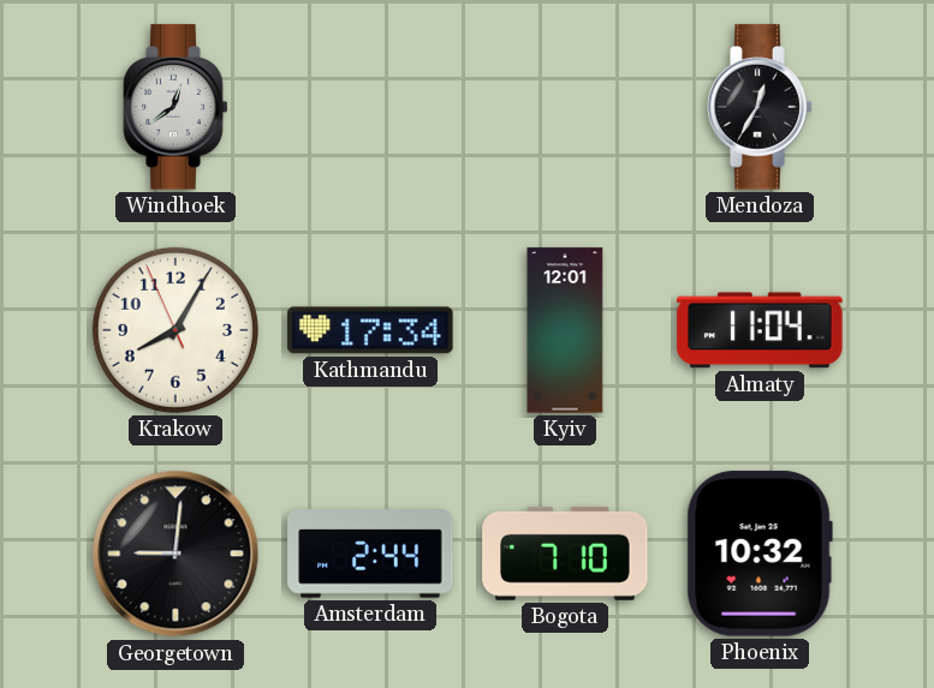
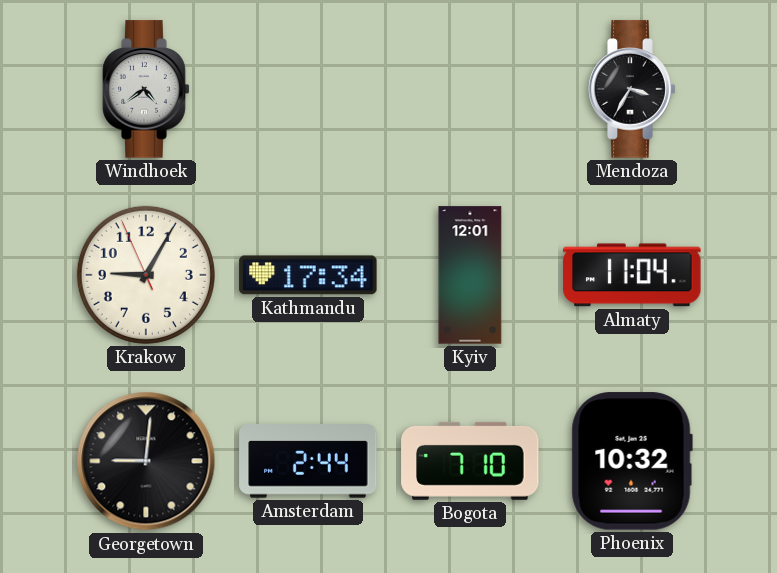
Windhoek: 12:39 -> 4:39
Mendoza: 12:35 -> 3:35
Krakow: 8:04 -> 9:04
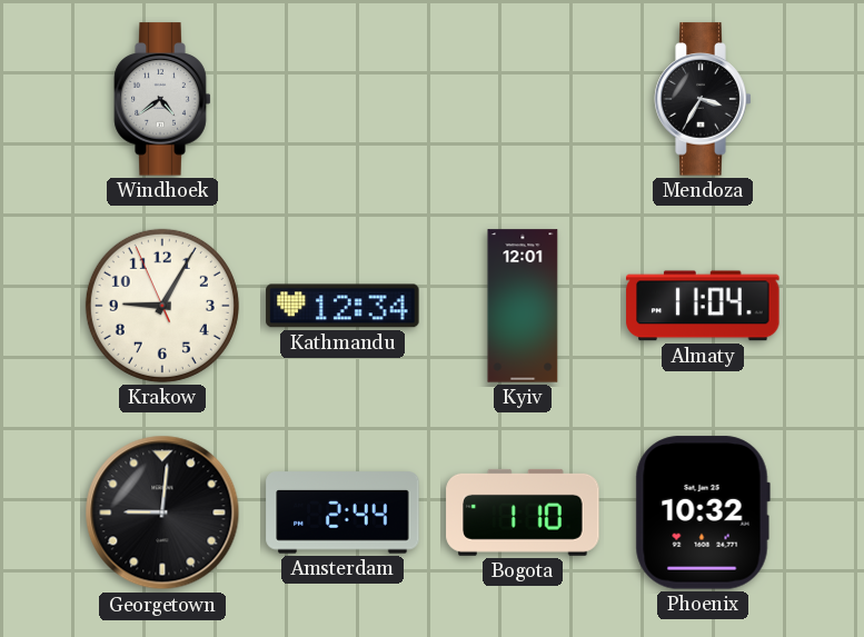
Kathmandu: 17:34 -> 12:34
Bogota: 7:10 -> 1:10
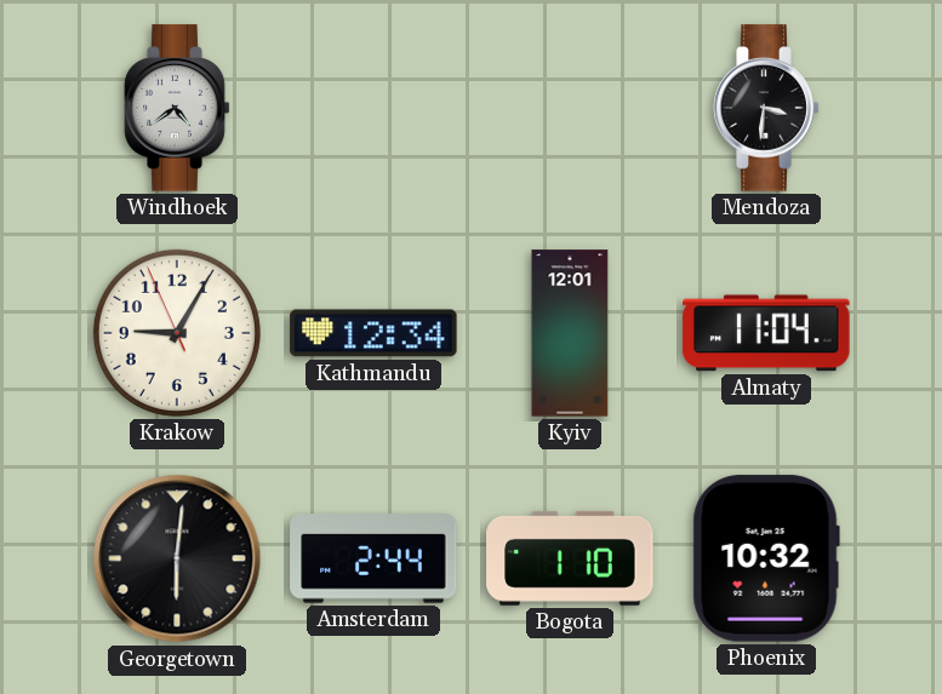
Mendoza: 3:35 -> 3:31
Georgetown: 9:01 -> 6:01
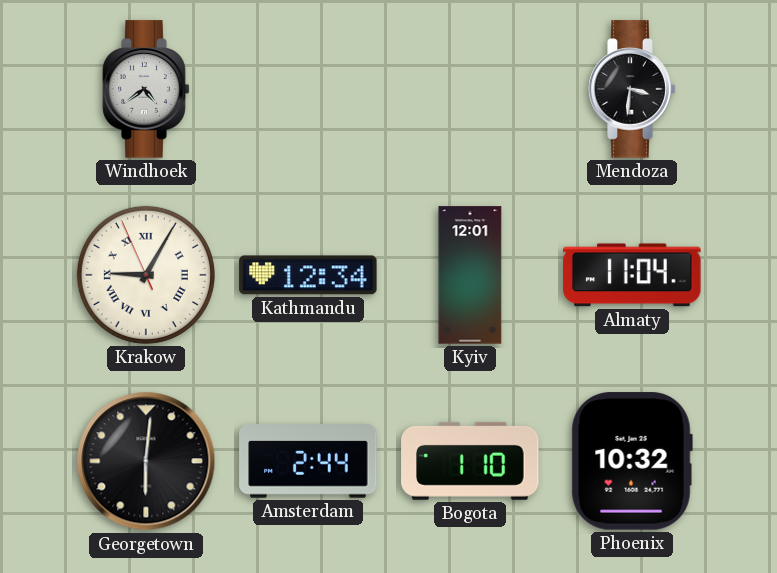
Krakow numerals: Arabic -> Roman
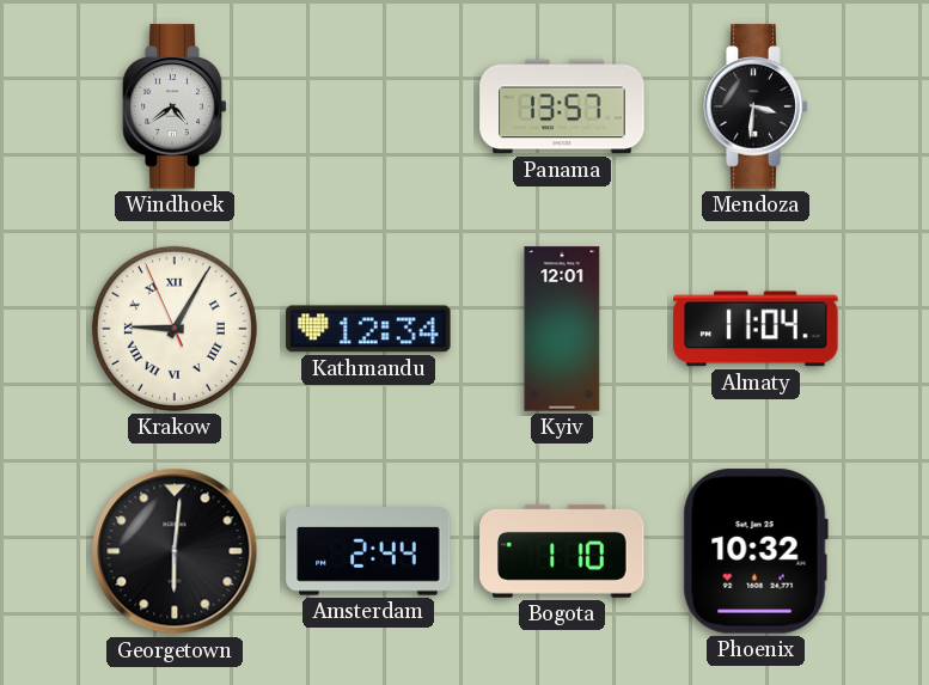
Panama: none -> 13:57
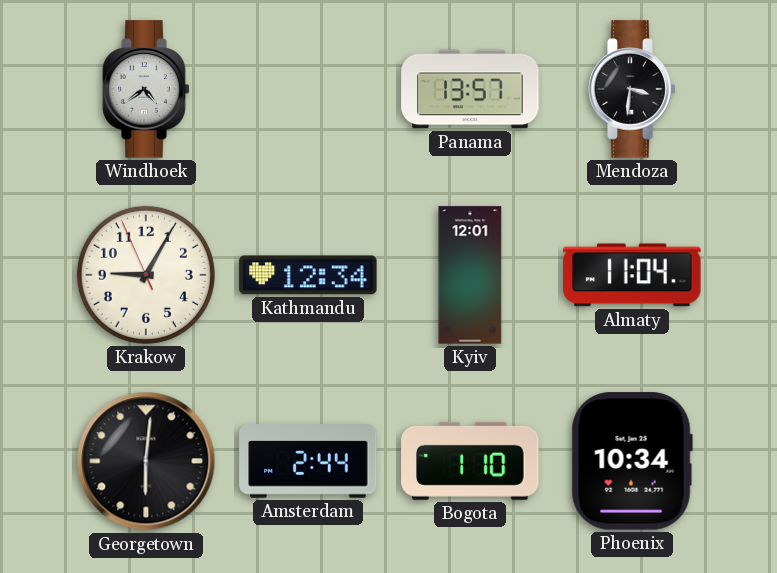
Krakow numerals: Roman -> Arabic
Phoenix: 10:32 -> 10:34
